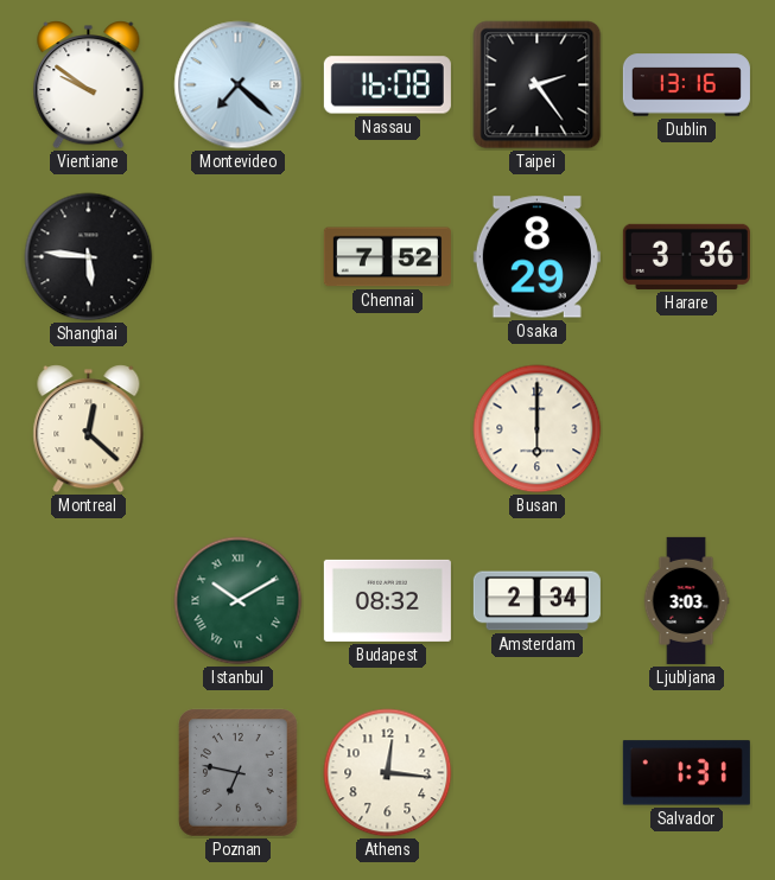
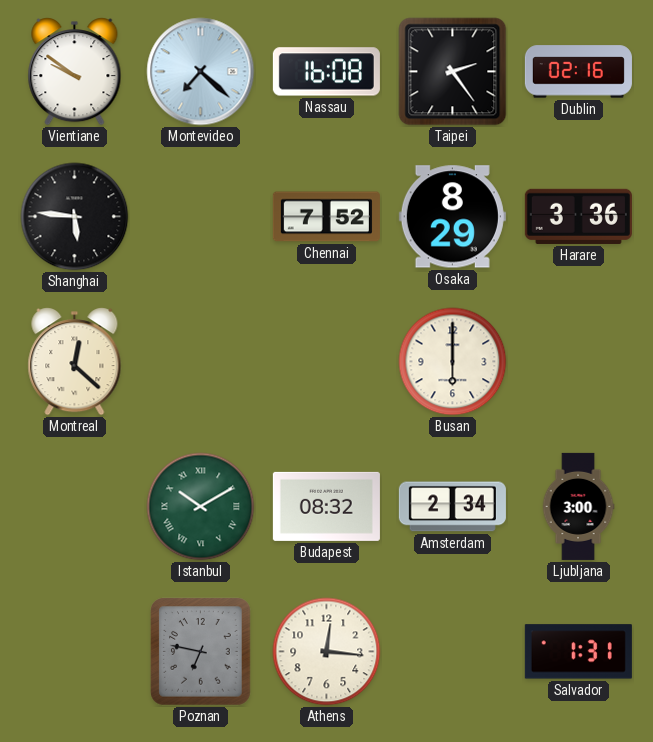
Dublin: 13:16 -> 02:16
Ljubljana: 3:03 -> 3:00
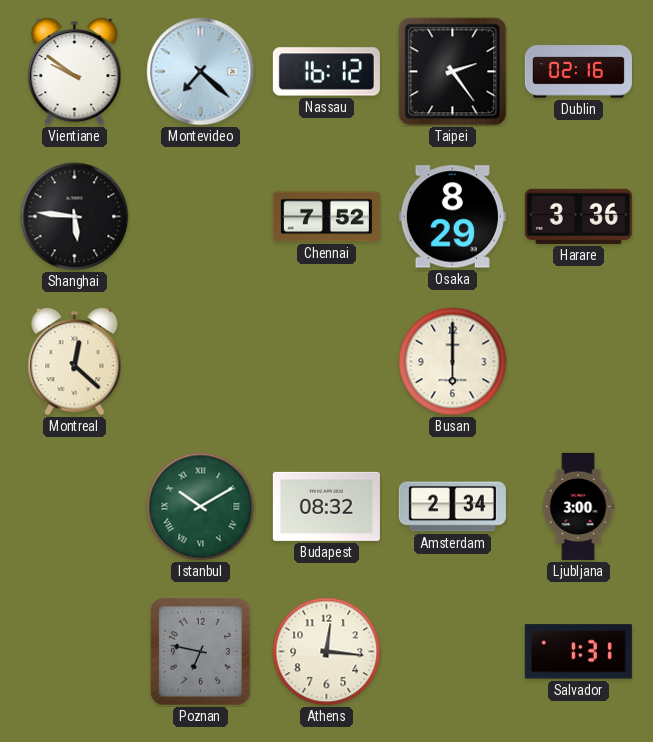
Nassau: 16:08 -> 16:12
